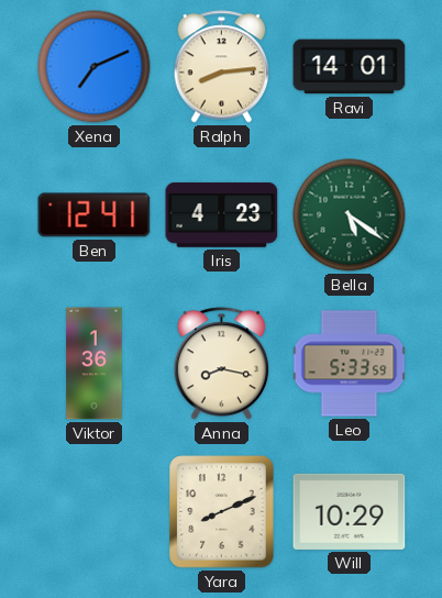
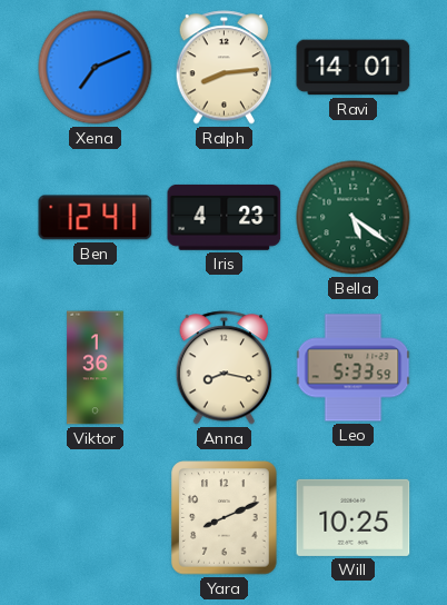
Will: 10:29 -> 10:25
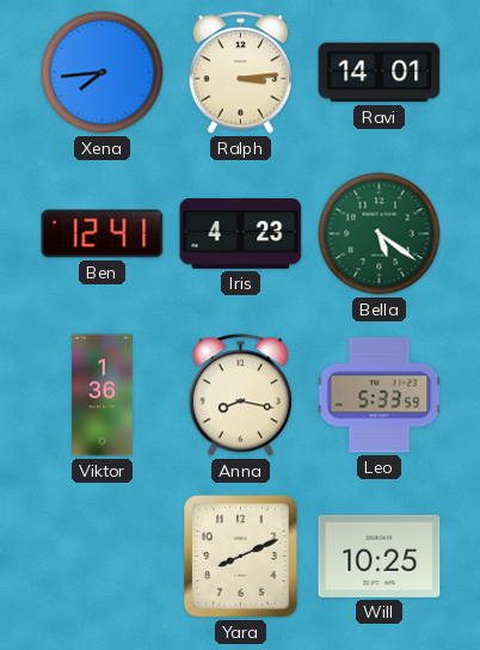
Xena: 7:11 -> 7:44
Ralph: 8:14 -> 3:14
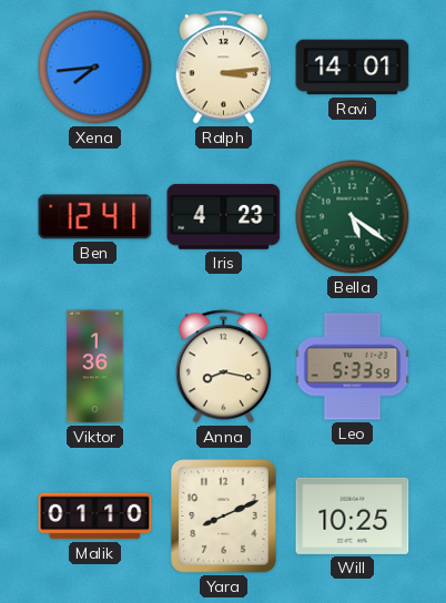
Malik: none -> 01:10
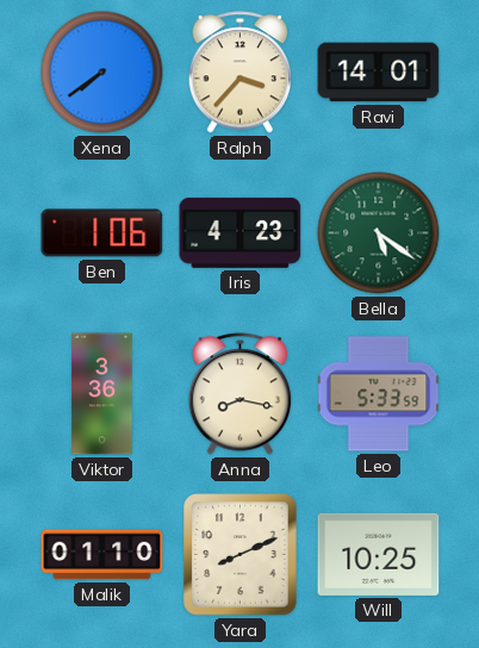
Xena: 7:44 -> 7:39
Ralph: 3:14 -> 3:37
Ben: 12:41 -> 1:06
Viktor: 1:36 -> 3:36
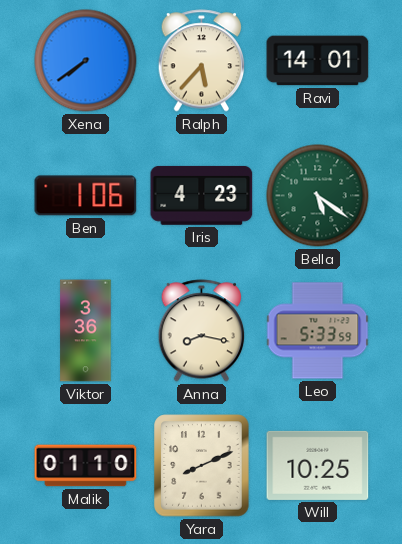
Ralph: 3:37 -> 5:37
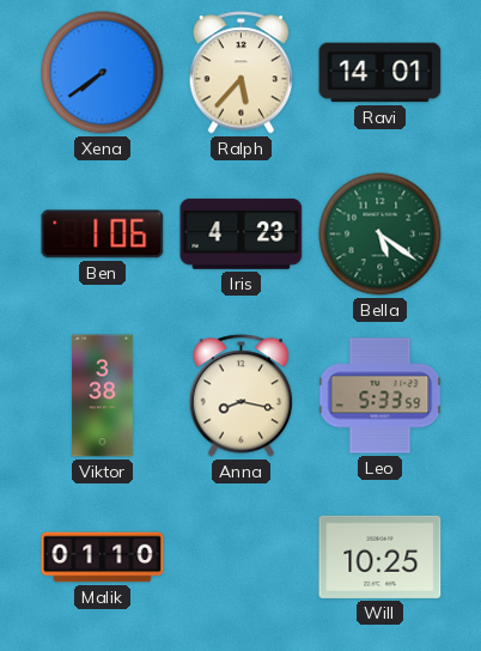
Viktor: 3:36 -> 3:38
Yara: 8:11 -> none
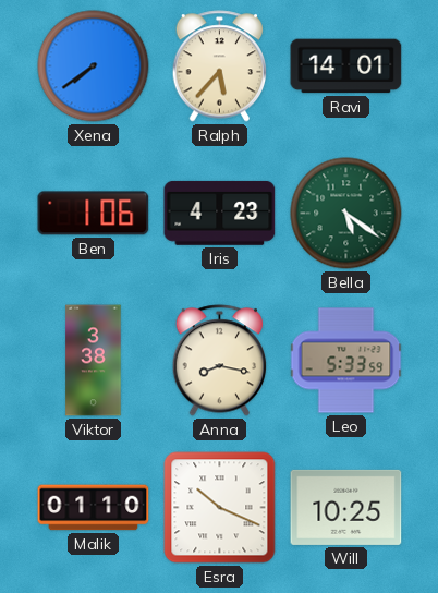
Esra: none -> 10:19
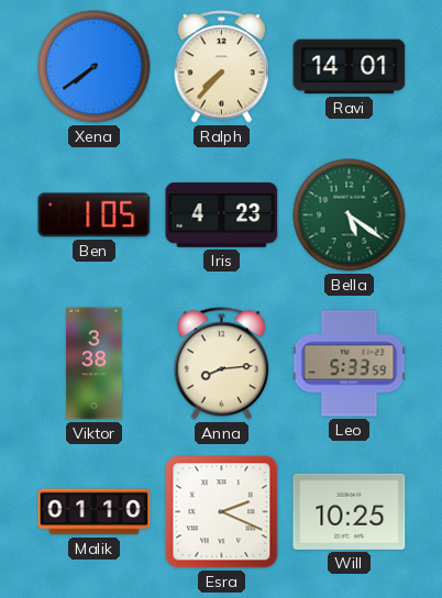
Ralph: 5:37 -> 7:37
Ben: 1:06 -> 1:05
Anna: 8:17 -> 8:14
Esra: 10:19 -> 2:19
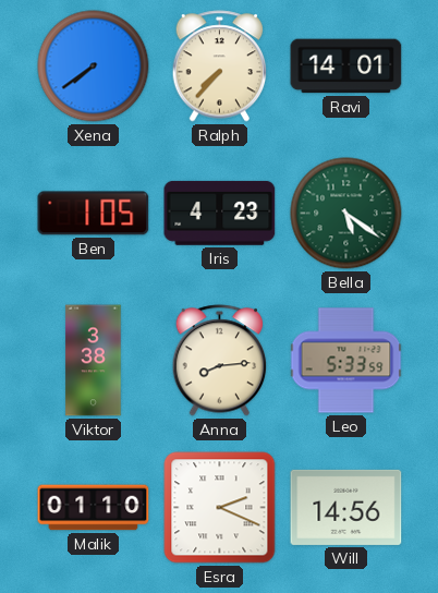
Will: 10:25 -> 14:56
